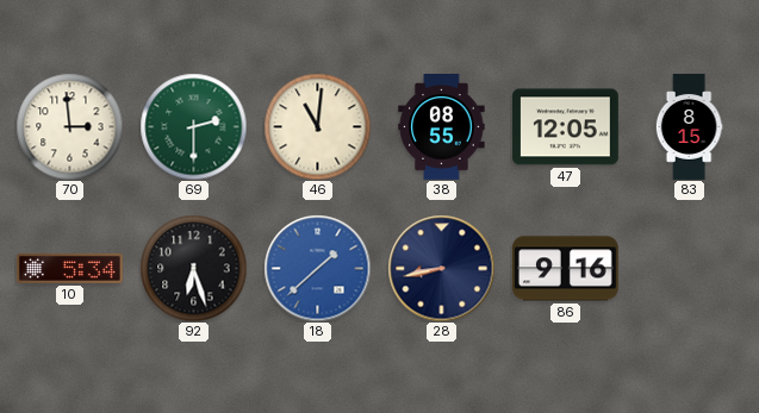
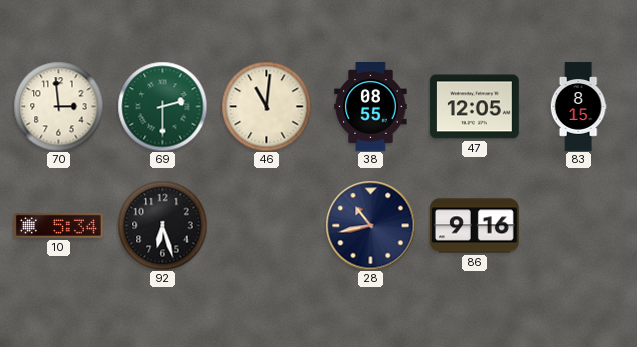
18: 1:38 -> none
28: 8:43 -> 10:43
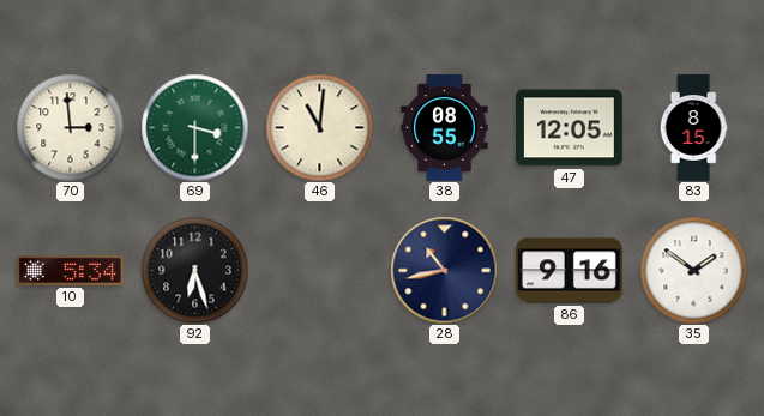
69: 2:30 -> 3:30
35: none -> 1:51
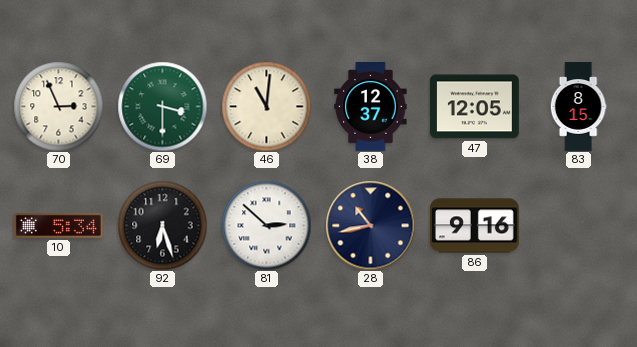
70: 2:59 -> 2:56
38: 08:55 -> 12:37
81: none -> 2:52
35: 1:51 -> none
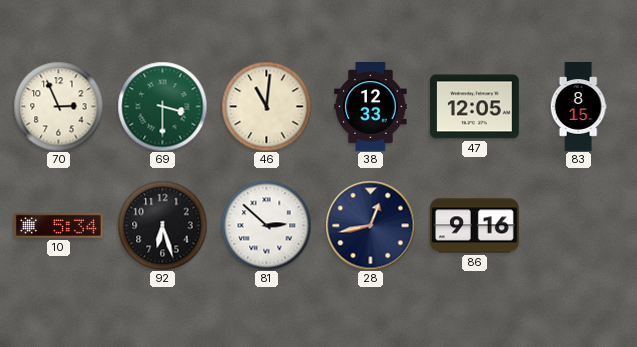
38: 12:37 -> 12:33
28: 10:43 -> 12:43
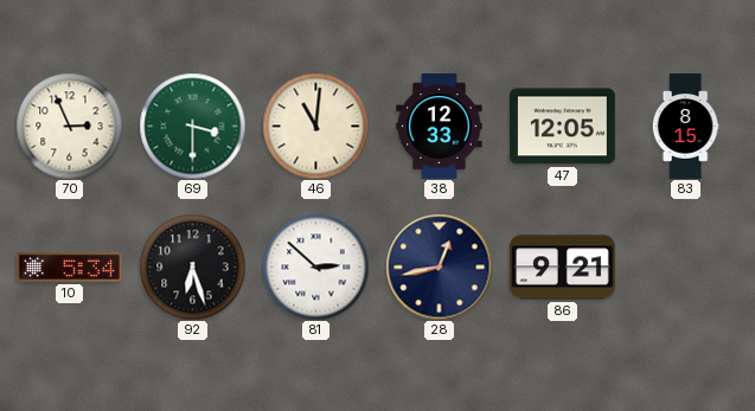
86: 9:16 -> 9:21
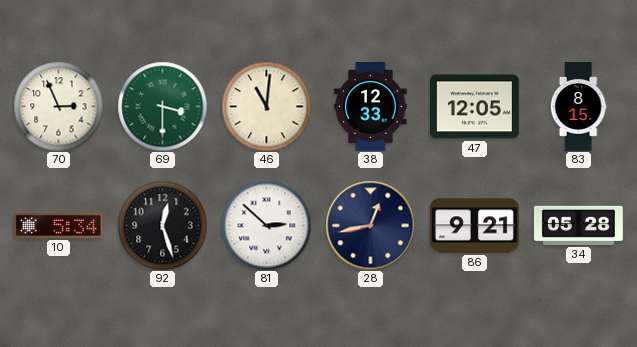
92: 6:27 -> 12:27
34: none -> 05:28
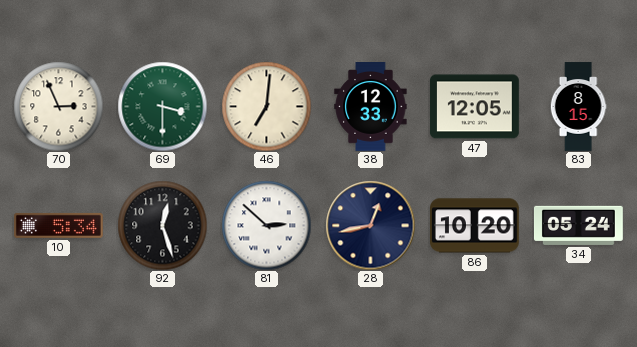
46: 11:01 -> 7:01
86: 9:21 -> 10:20
34: 05:28 -> 05:24
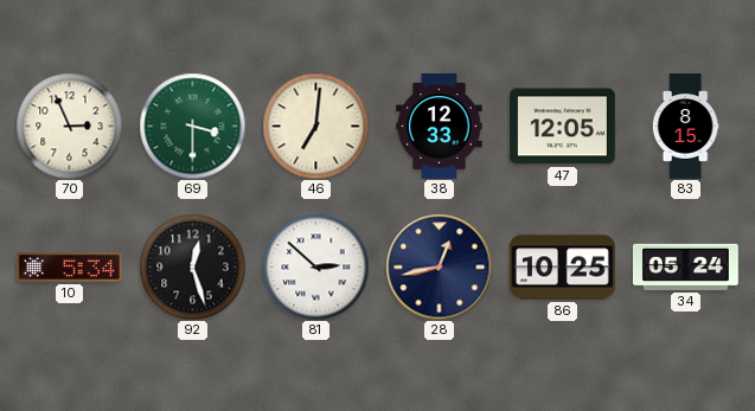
86: 10:20 -> 10:25
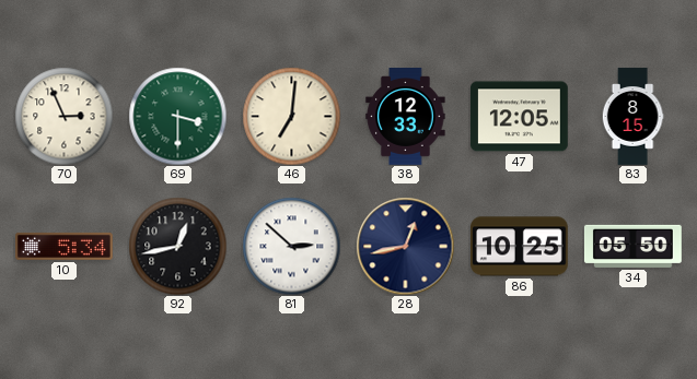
92: 12:27 -> 12:43
34: 05:24 -> 05:50
